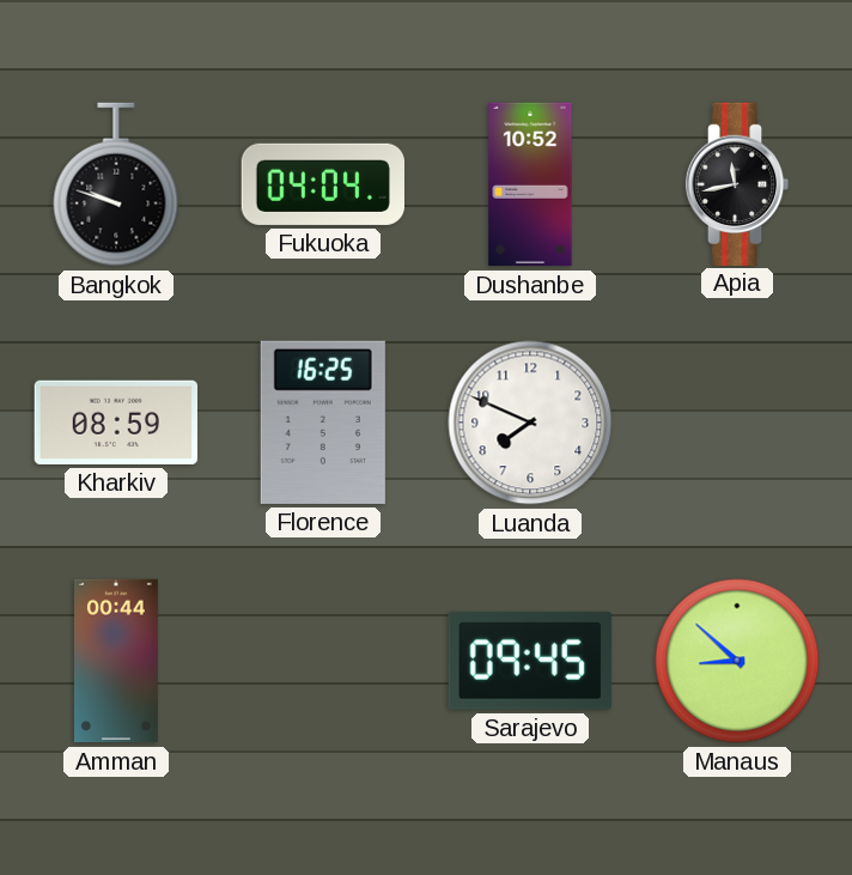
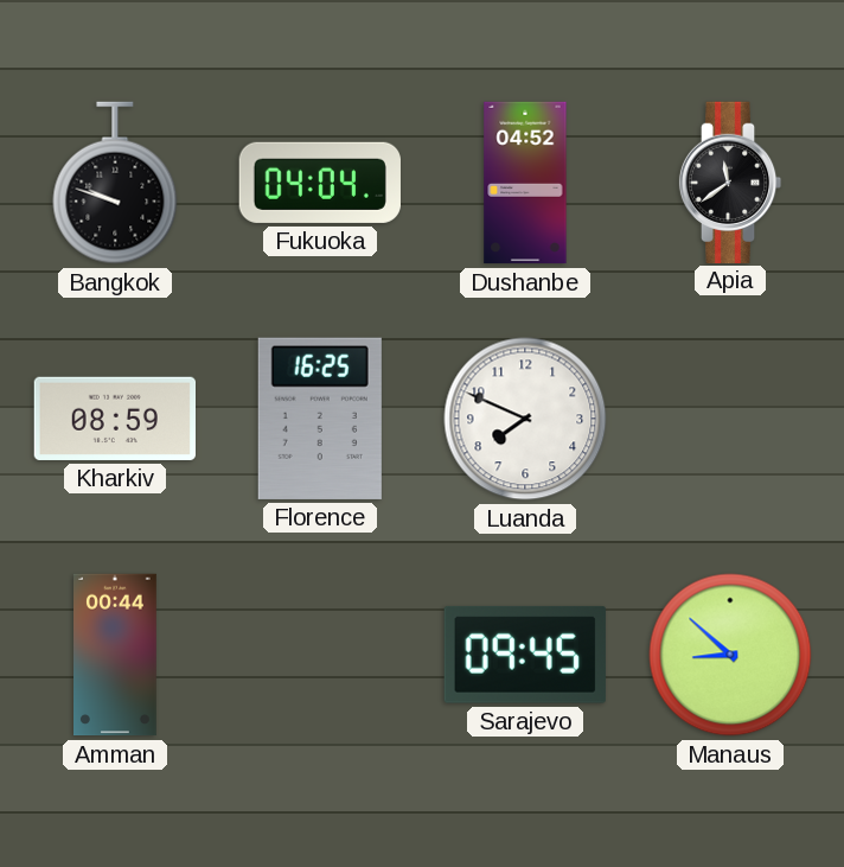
Dushanbe: 10:52 -> 04:52
Apia: 11:43 -> 11:39
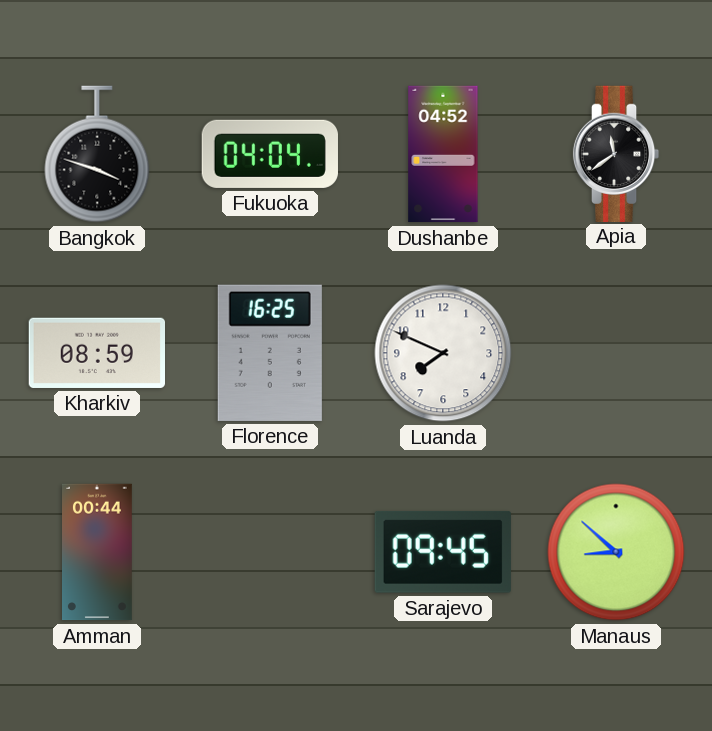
Bangkok: 9:48 -> 3:48
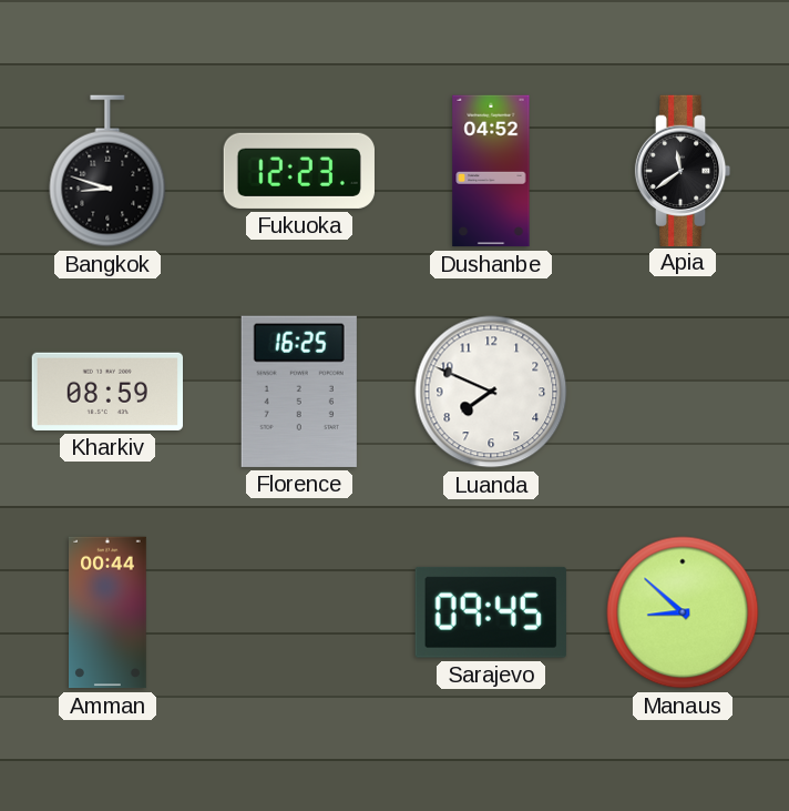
Bangkok: 3:48 -> 8:48
Fukuoka: 04:04 -> 12:23
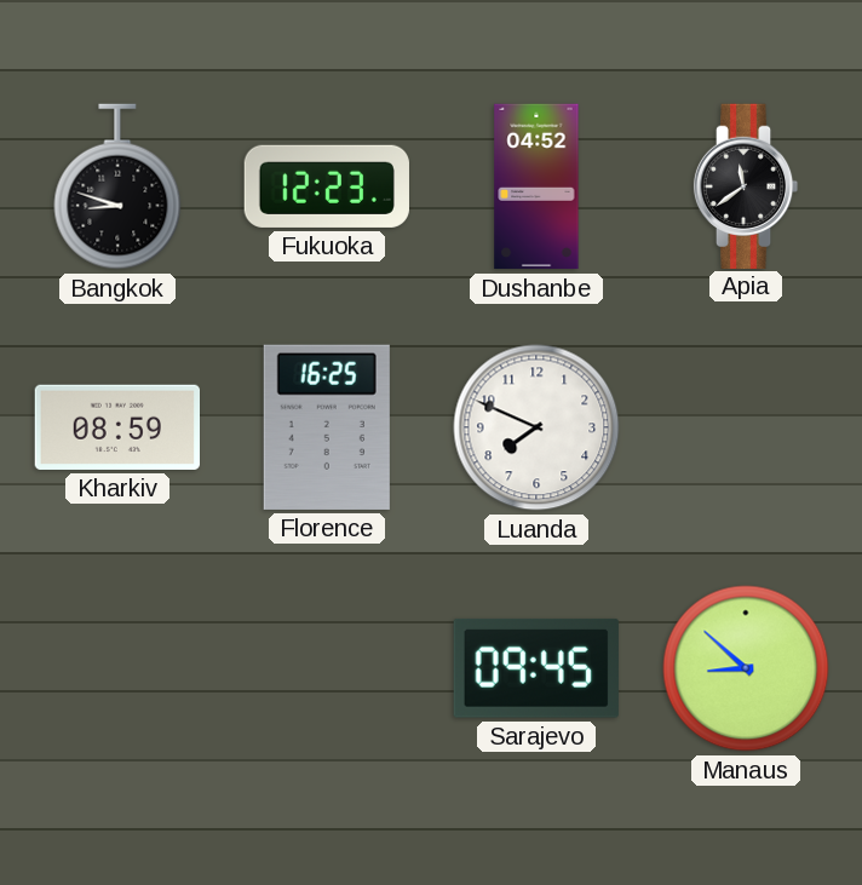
Amman: 00:44 -> none
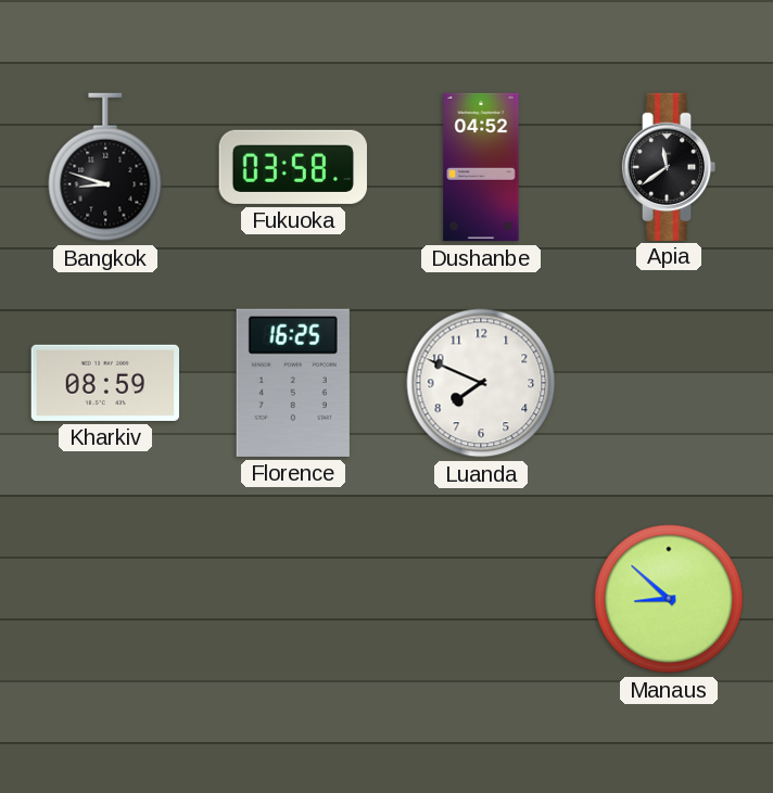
Fukuoka: 12:23 -> 03:58
Sarajevo: 09:45 -> none
